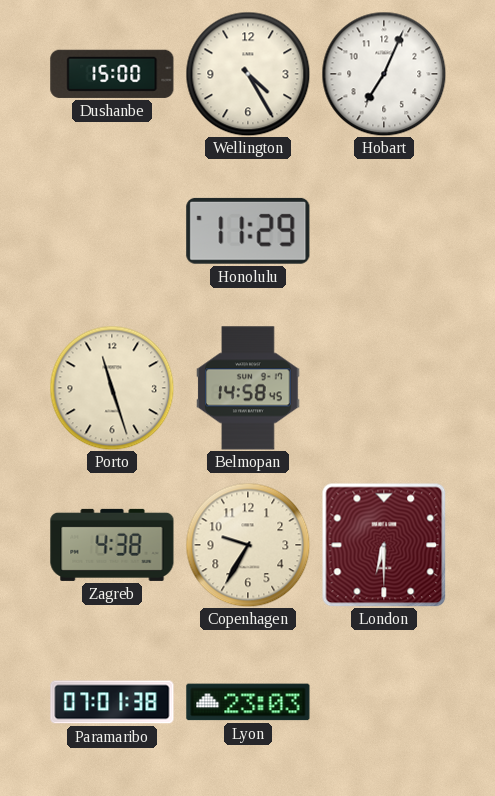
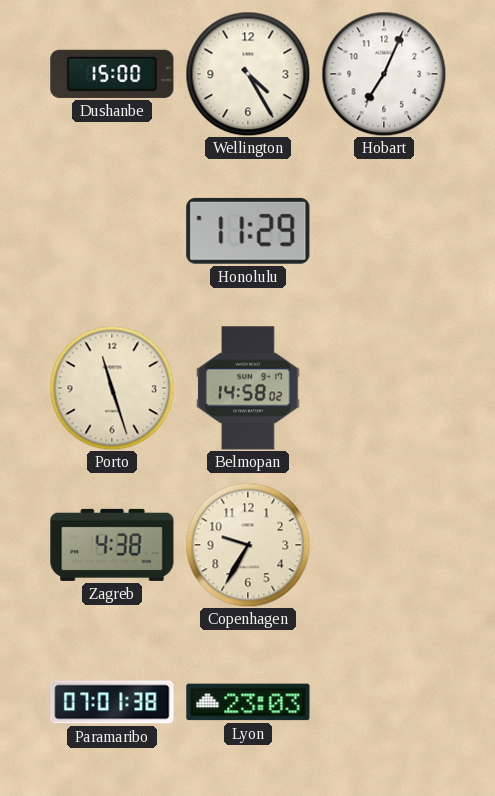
Belmopan: 14:58:45 -> 14:58:02
London: 6:30 -> none
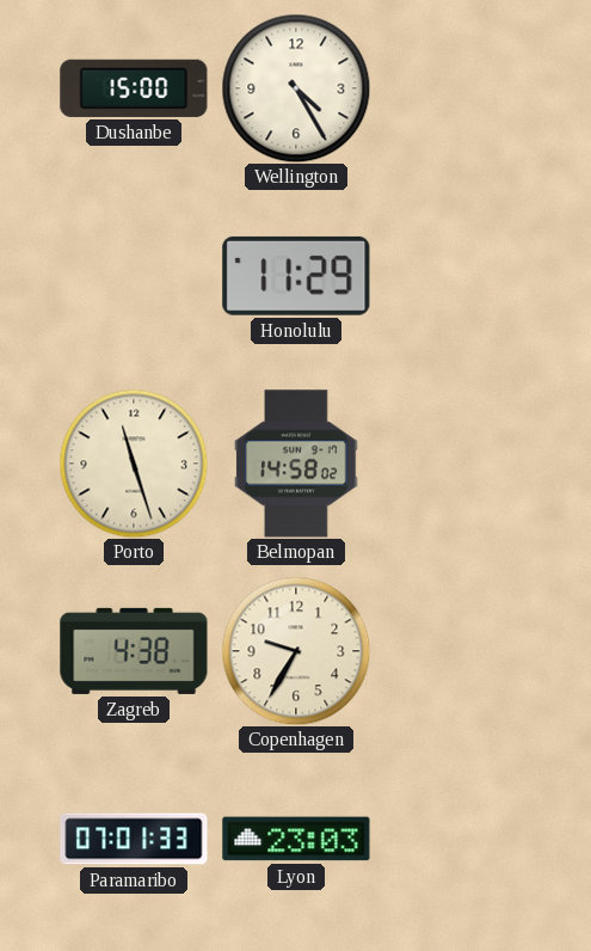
Hobart: 7:04 -> none
Paramaribo: 07:01:38 -> 07:01:33
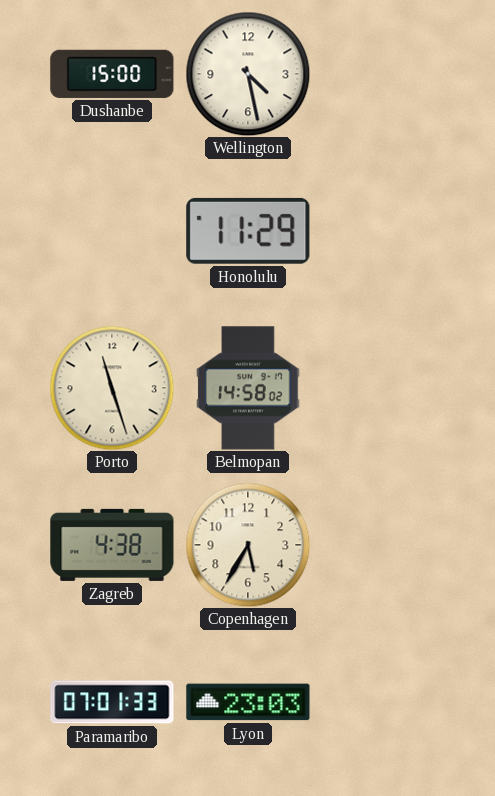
Wellington: 4:25 -> 4:28
Copenhagen: 9:35 -> 5:35
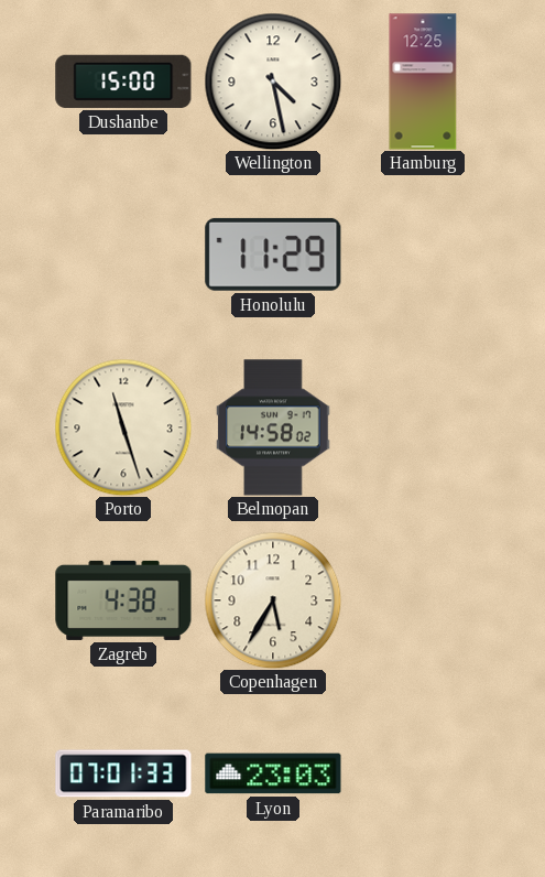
Hamburg: none -> 12:25
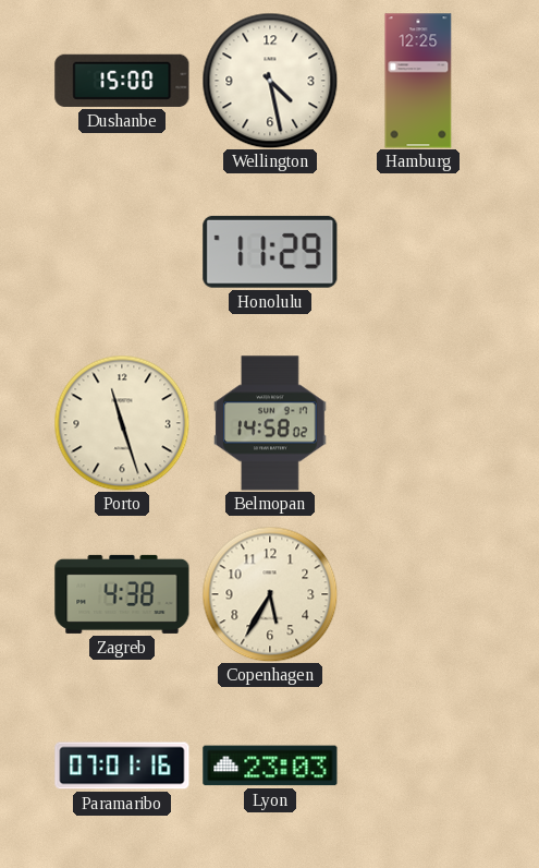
Paramaribo: 07:01:33 -> 07:01:16
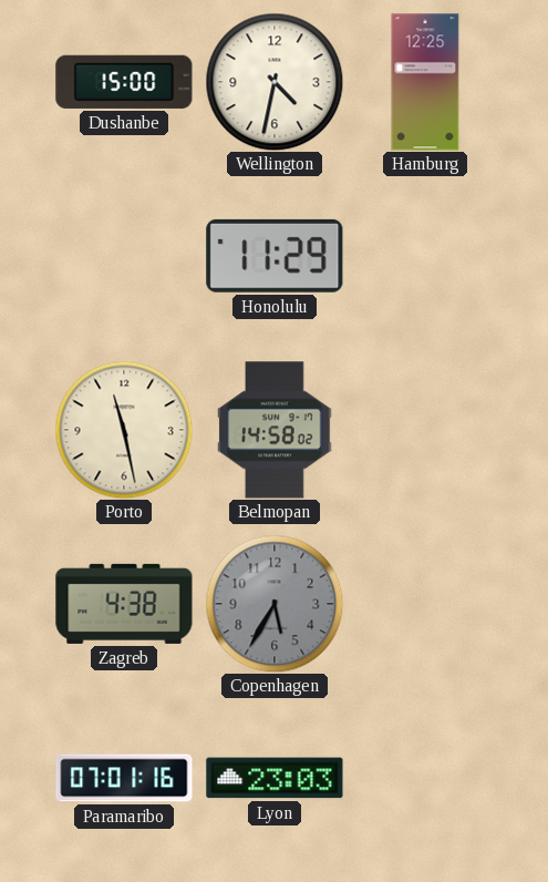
Wellington: 4:28 -> 4:32
Porto: 11:27 -> 11:28
Copenhagen dial: cream -> grey
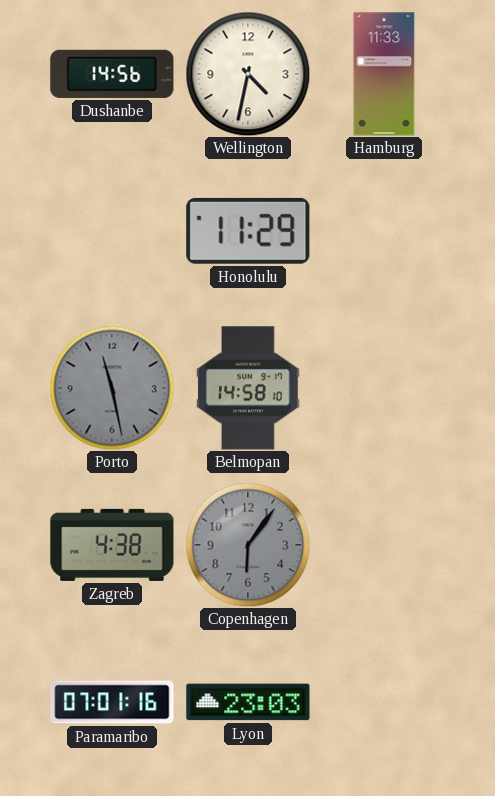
Dushanbe: 15:00 -> 14:56
Hamburg: 12:25 -> 11:33
Porto dial: cream -> grey
Belmopan: 14:58:02 -> 14:58:10
Copenhagen: 5:35 -> 6:06
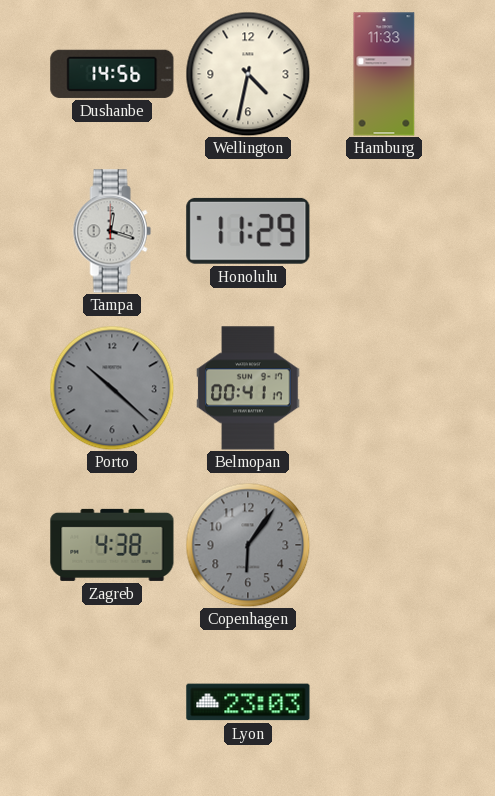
Tampa: none -> 12:18
Porto: 11:28 -> 10:22
Belmopan: 14:58 -> 00:41
Paramaribo: 07:01 -> none
